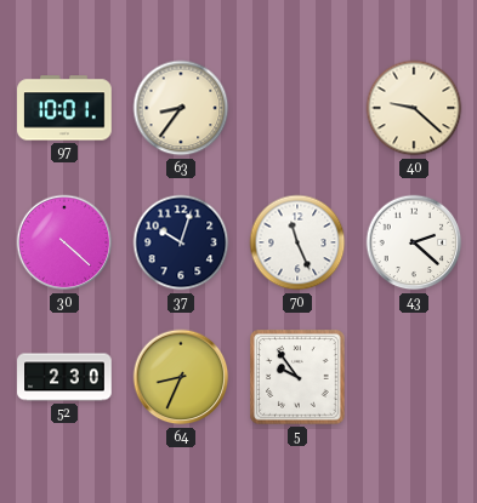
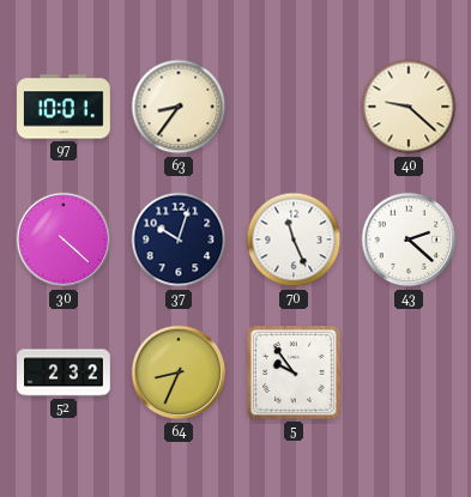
52: 2:30 -> 2:32
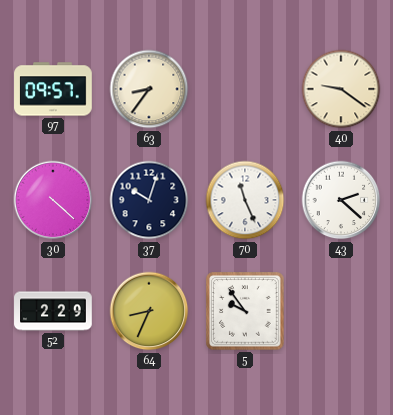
97: 10:01 -> 09:57
40: 9:22 -> 9:21
52: 2:32 -> 2:29
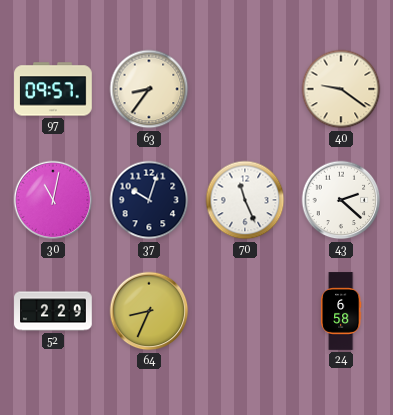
30: 4:22 -> 11:02
5: 9:54 -> none
24: none -> 6:58
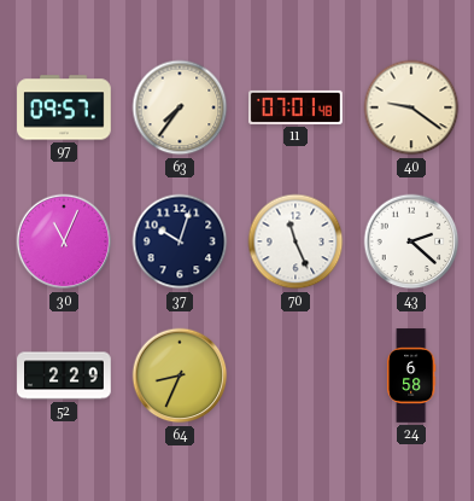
63: 8:36 -> 7:36
11: none -> 07:01
30: 11:02 -> 11:04
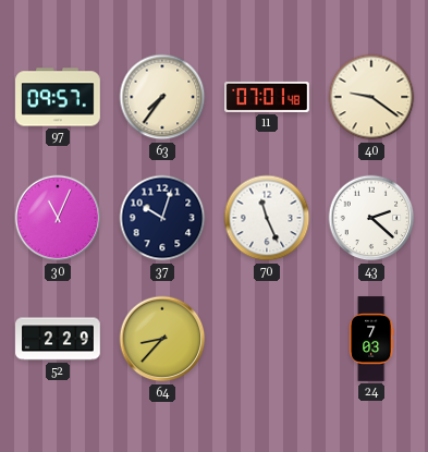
64: 8:34 -> 8:37
24: 6:58 -> 7:03
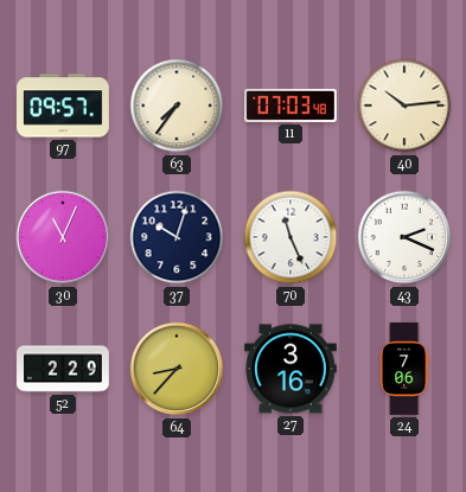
11: 07:01 -> 07:03
40: 9:21 -> 10:14
43: 2:22 -> 2:19
27: none -> 3:16
24: 7:03 -> 7:06
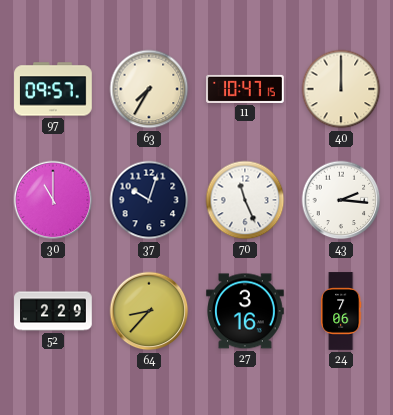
63: 7:36 -> 7:35
11: 07:03 -> 10:47
40: 10:14 -> 12:00
30: 11:04 -> 11:00
43: 2:19 -> 2:16
